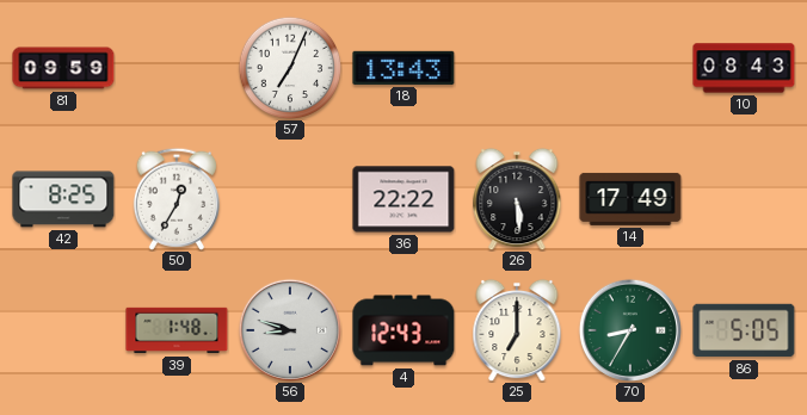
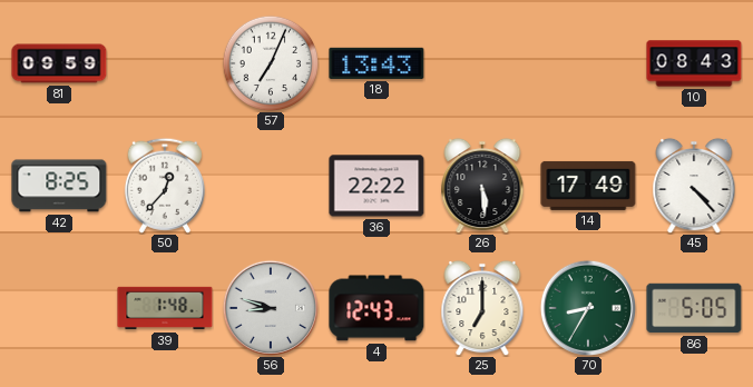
50: 12:35 -> 12:37
45: none -> 4:23
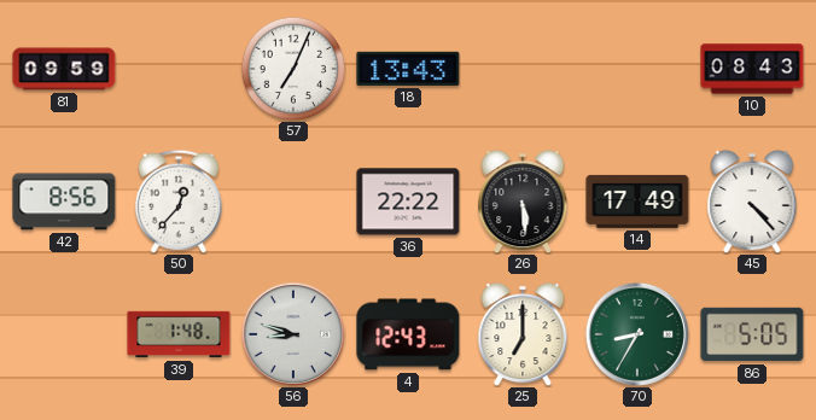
42: 8:25 -> 8:56
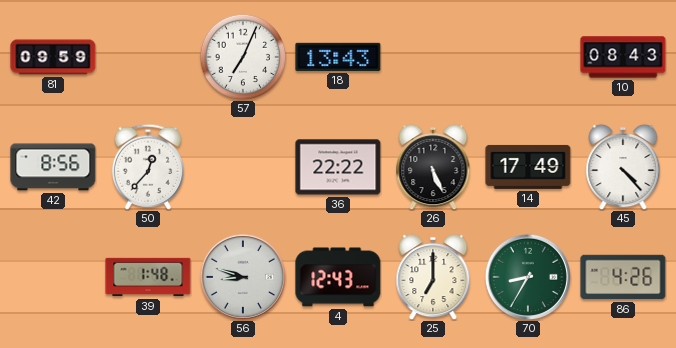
26: 5:29 -> 5:26
86: 5:05 -> 4:26
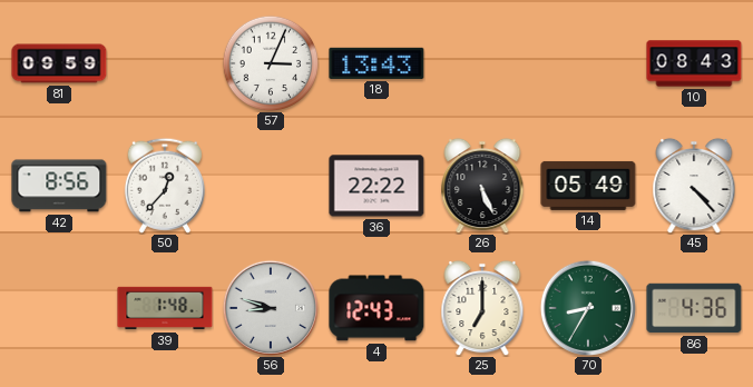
57: 7:04 -> 3:04
14: 17:49 -> 05:49
86: 4:26 -> 4:36
